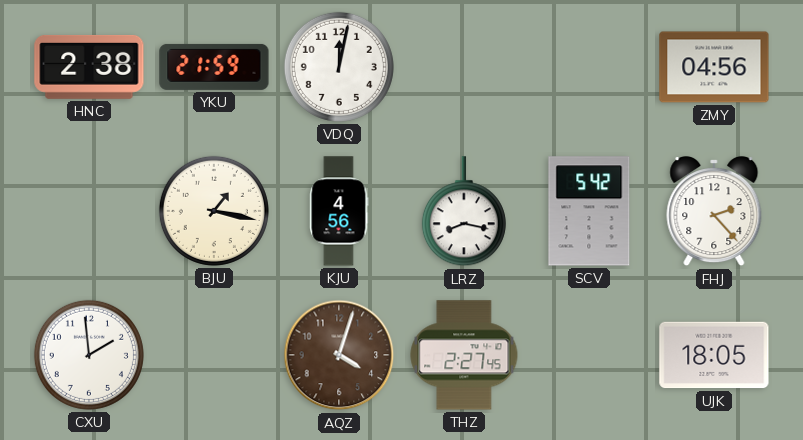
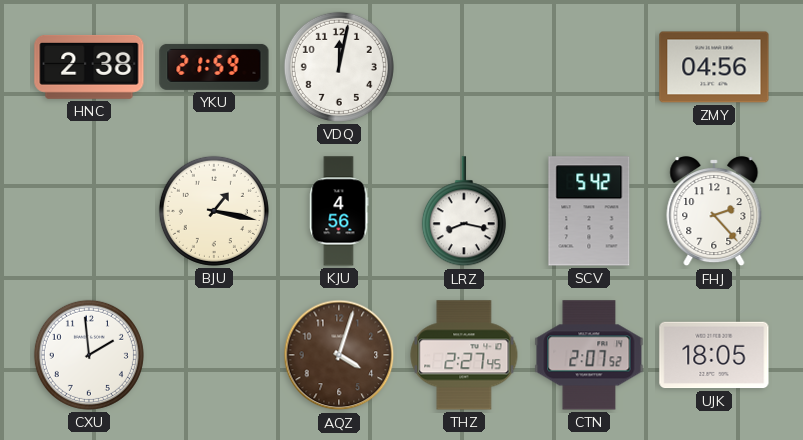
CTN: none -> 2:07
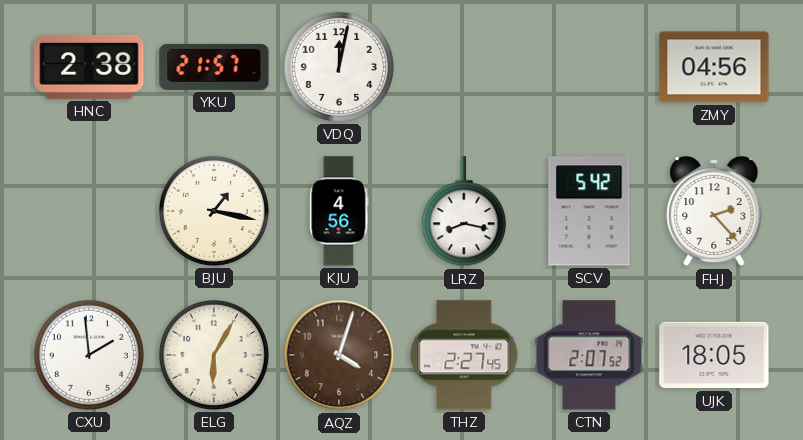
YKU: 21:59 -> 21:57
ELG: none -> 6:05
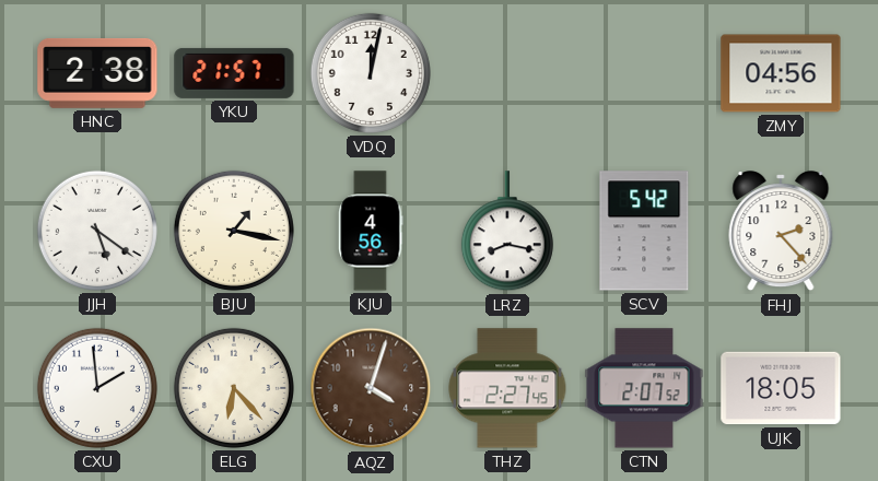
JJH: none -> 5:21
ELG: 6:05 -> 6:23
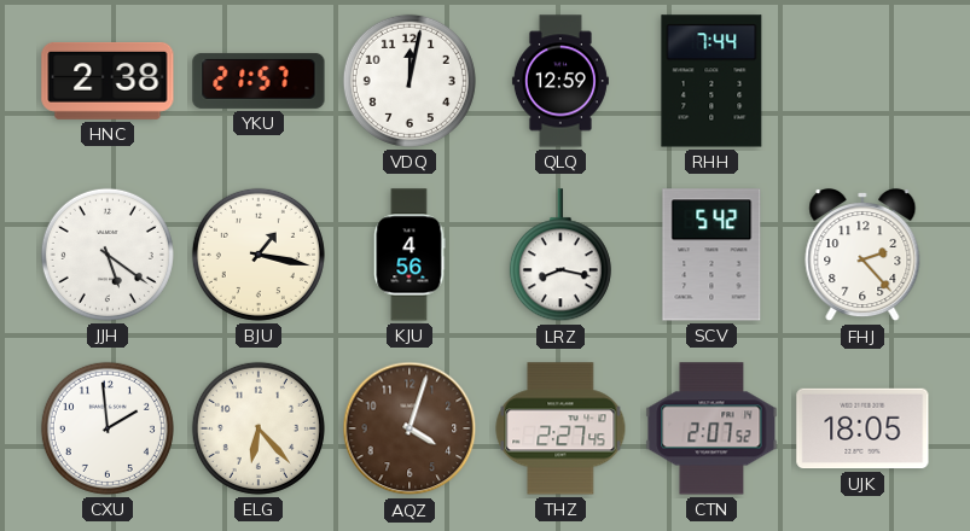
QLQ: none -> 12:59
RHH: none -> 7:44
ZMY: 04:56 -> none
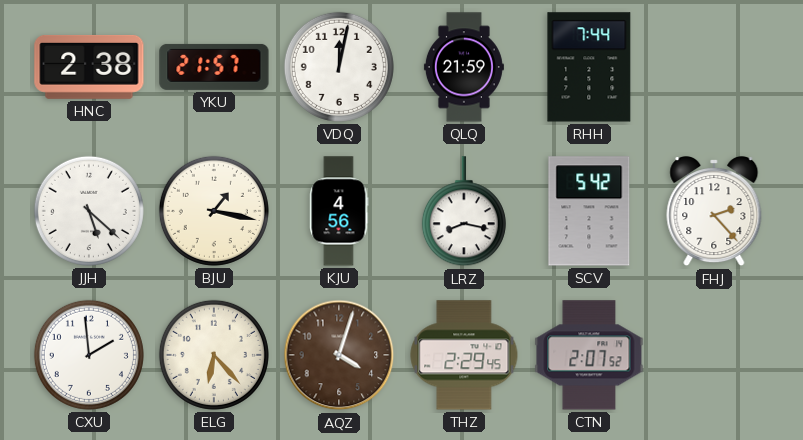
QLQ: 12:59 -> 21:59
JJH: 5:21 -> 5:22
THZ: 2:27 -> 2:29
UJK: 18:05 -> none
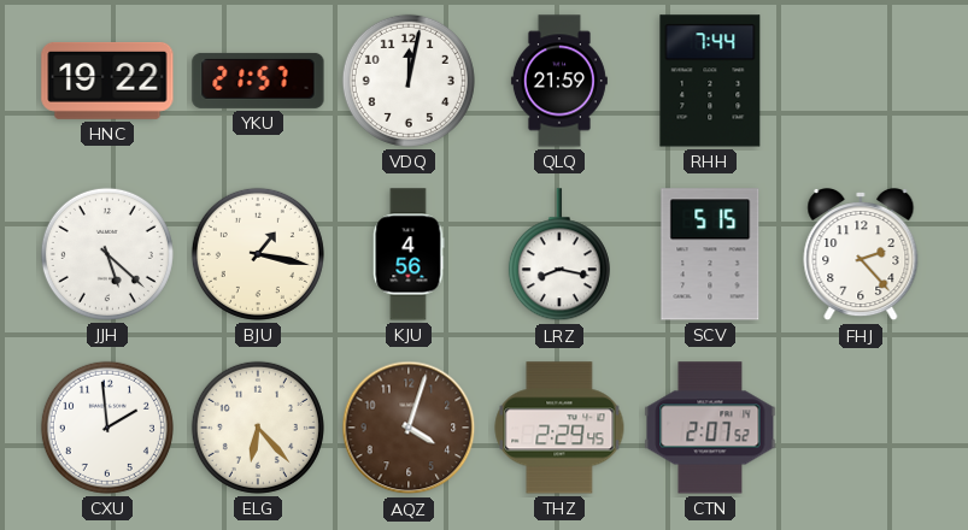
HNC: 2:38 -> 19:22
SCV: 5:42 -> 5:15
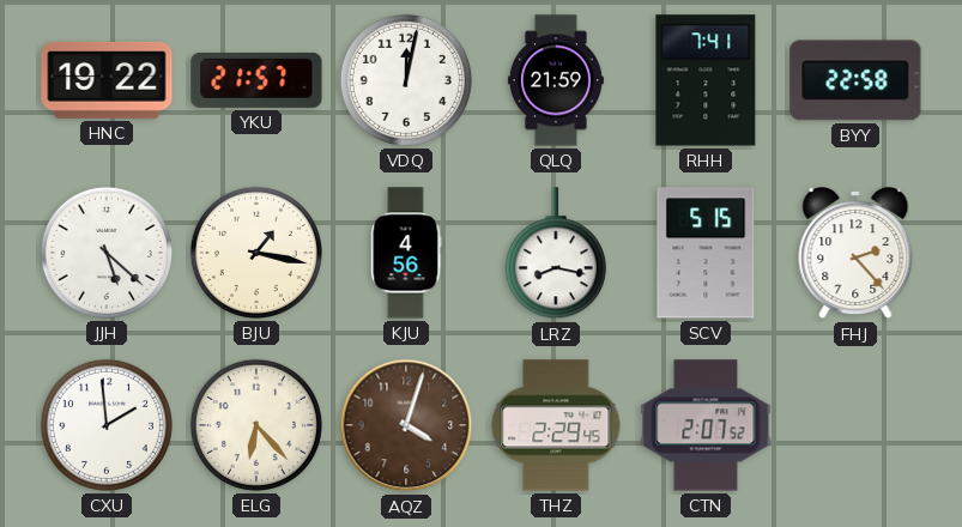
RHH: 7:44 -> 7:41
BYY: none -> 22:58
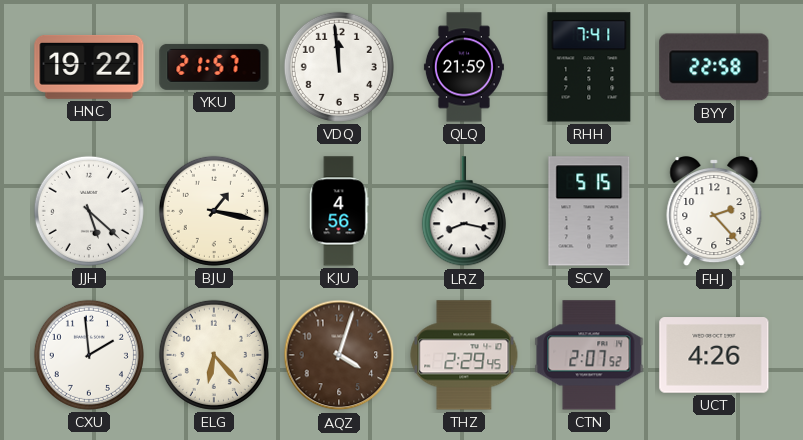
VDQ: 12:02 -> 11:59
UCT: none -> 4:26
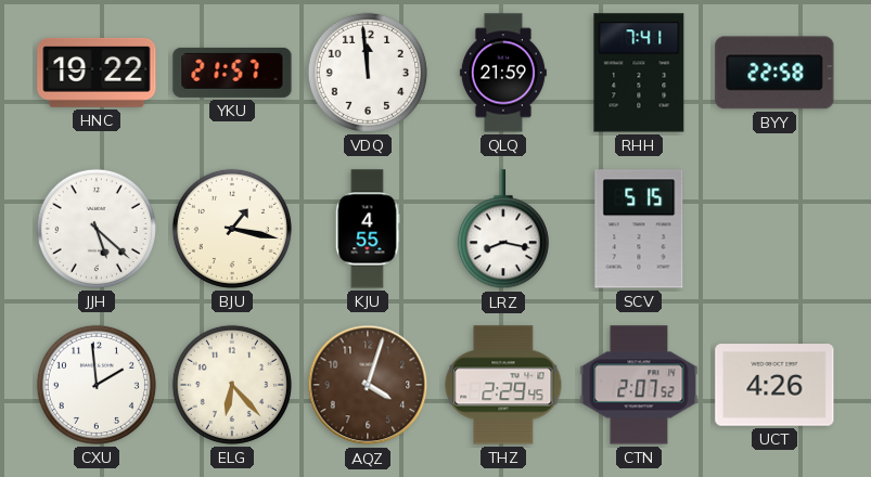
KJU: 4:56 -> 4:55
FHJ: 2:23 -> none
